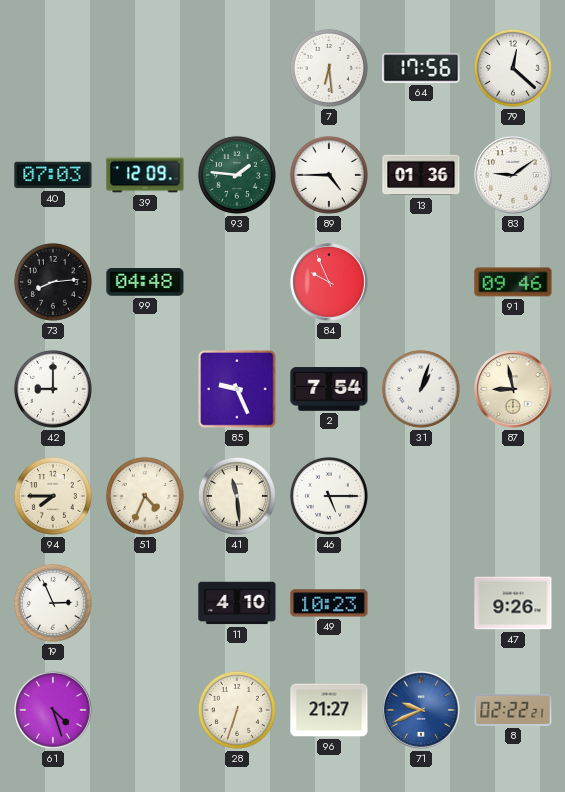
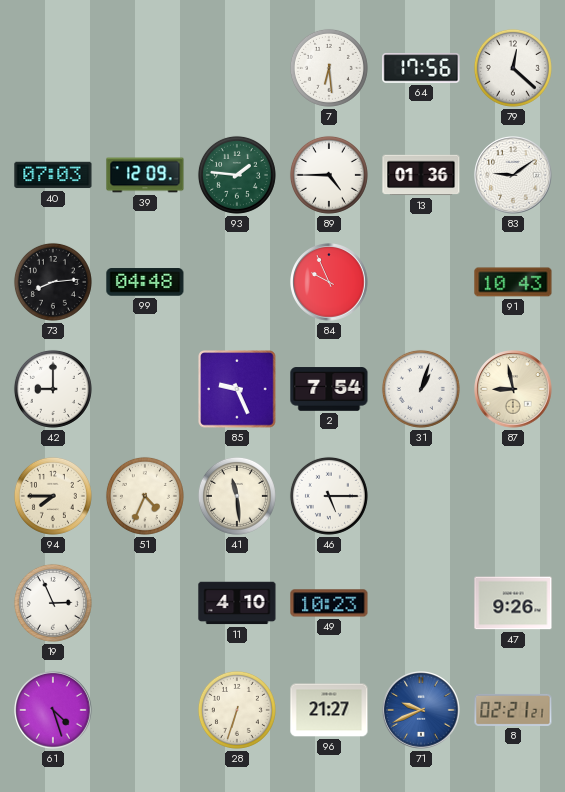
91: 09:46 -> 10:43
8: 02:22 -> 02:21
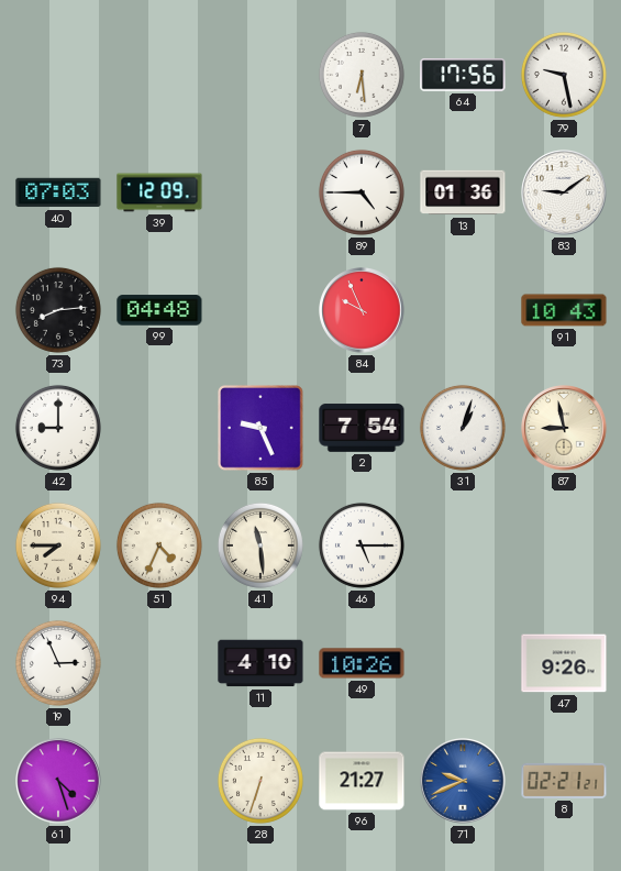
79: 12:22 -> 9:28
93: 1:46 -> none
49: 10:23 -> 10:26
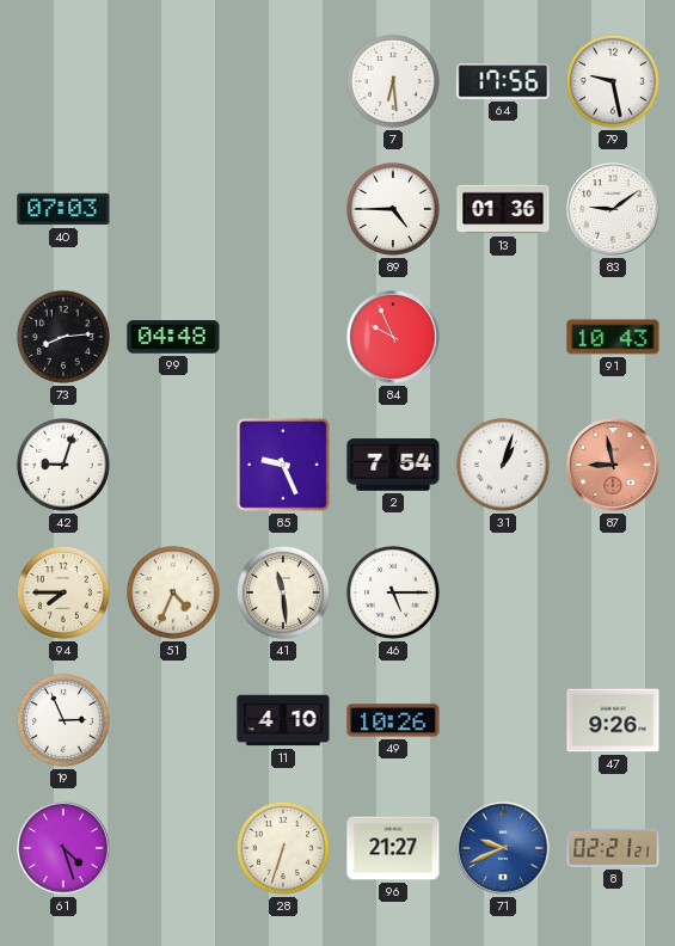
39: 12:09 -> none
42: 9:00 -> 9:03
87 dial: cream -> salmon
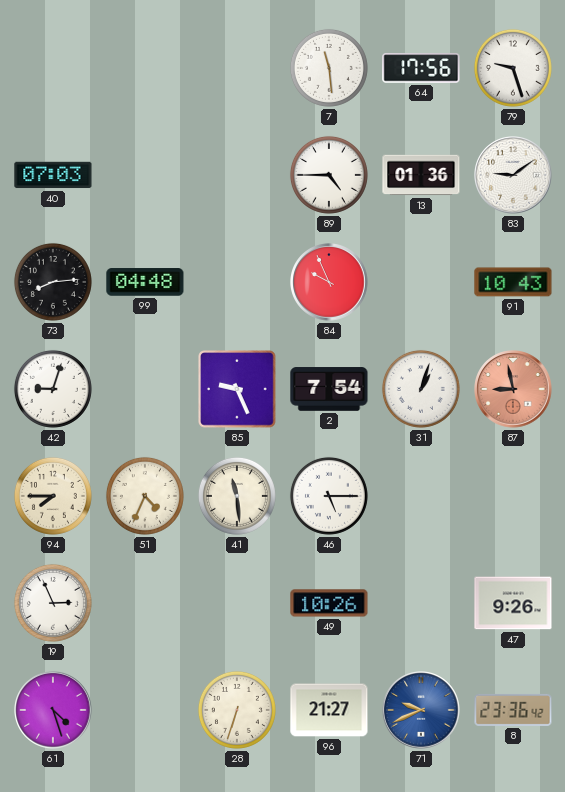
7: 6:29 -> 11:29
79: 9:28 -> 9:27
11: 4:10 -> none
8: 02:21 -> 23:36
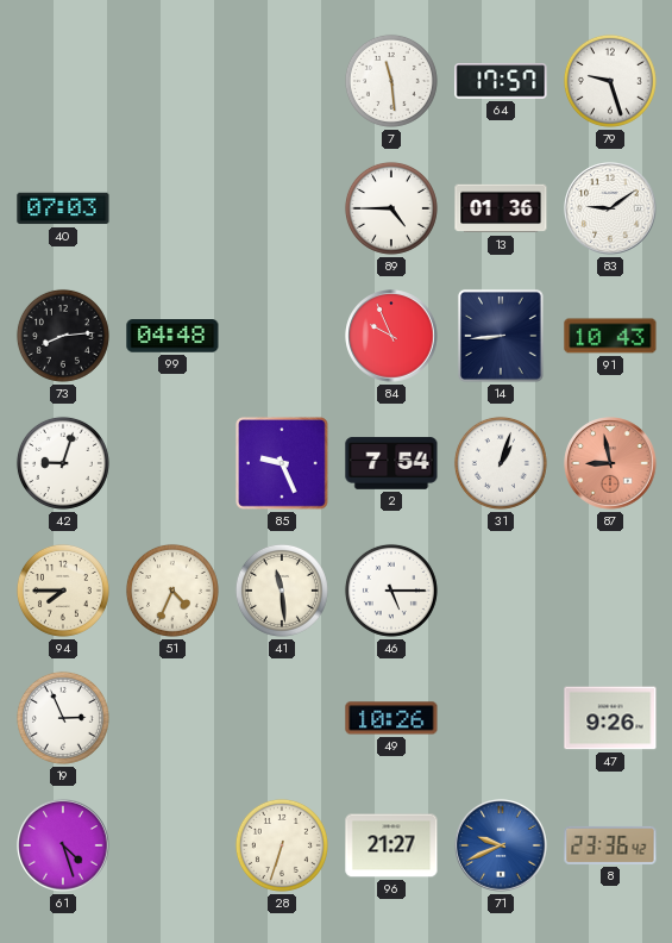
64: 17:56 -> 17:57
14: none -> 8:44
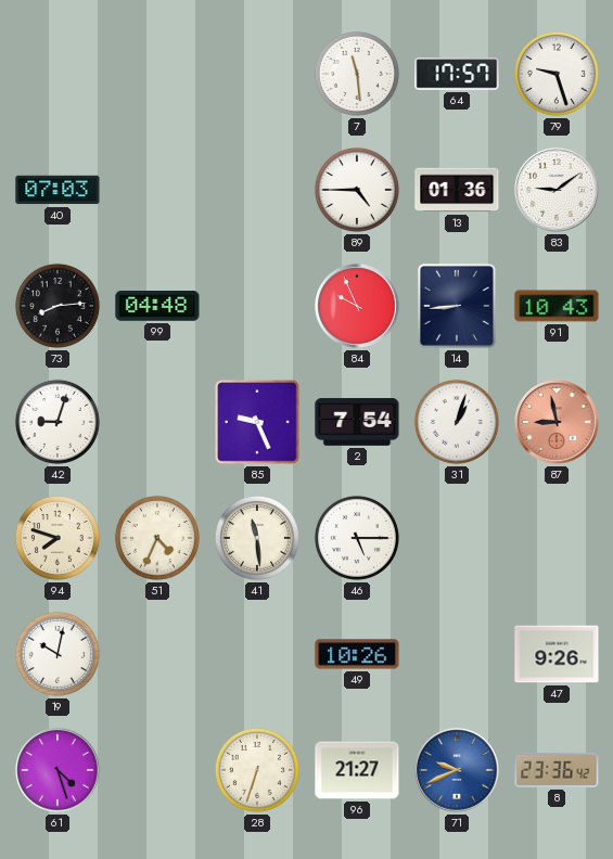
94: 7:45 -> 7:48
19: 2:56 -> 10:02
